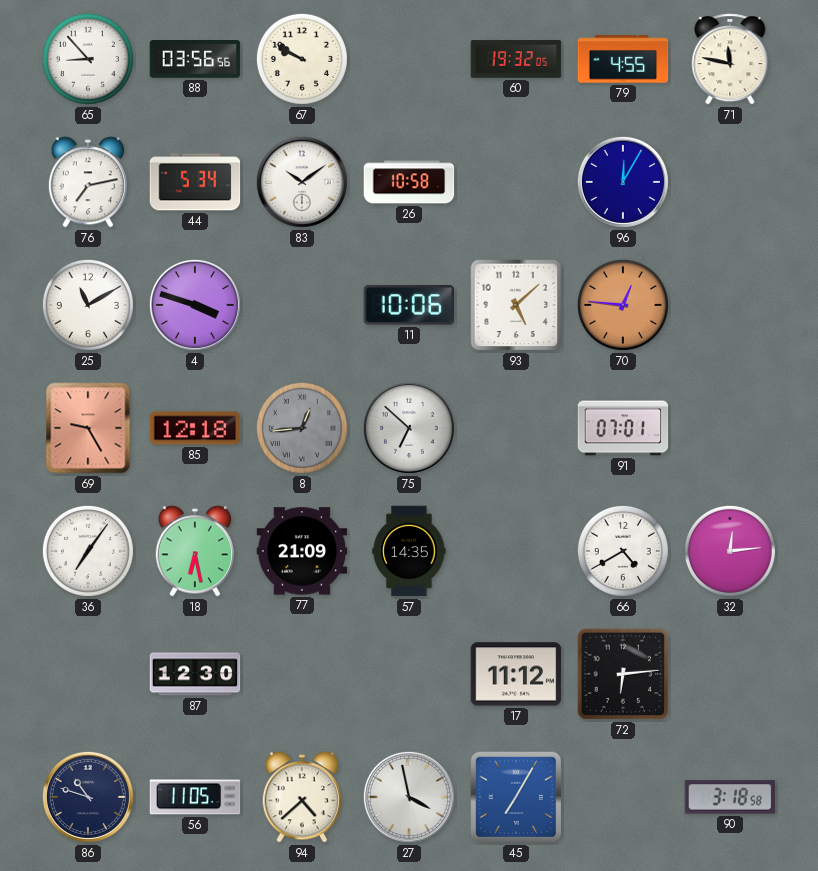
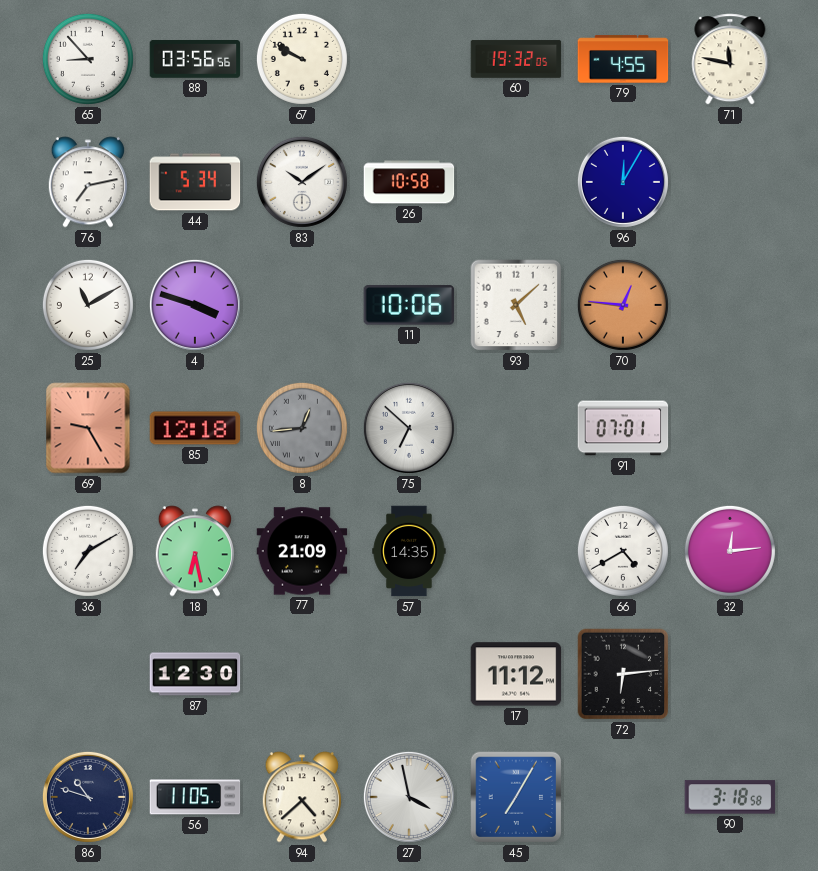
36: 7:06 -> 7:10
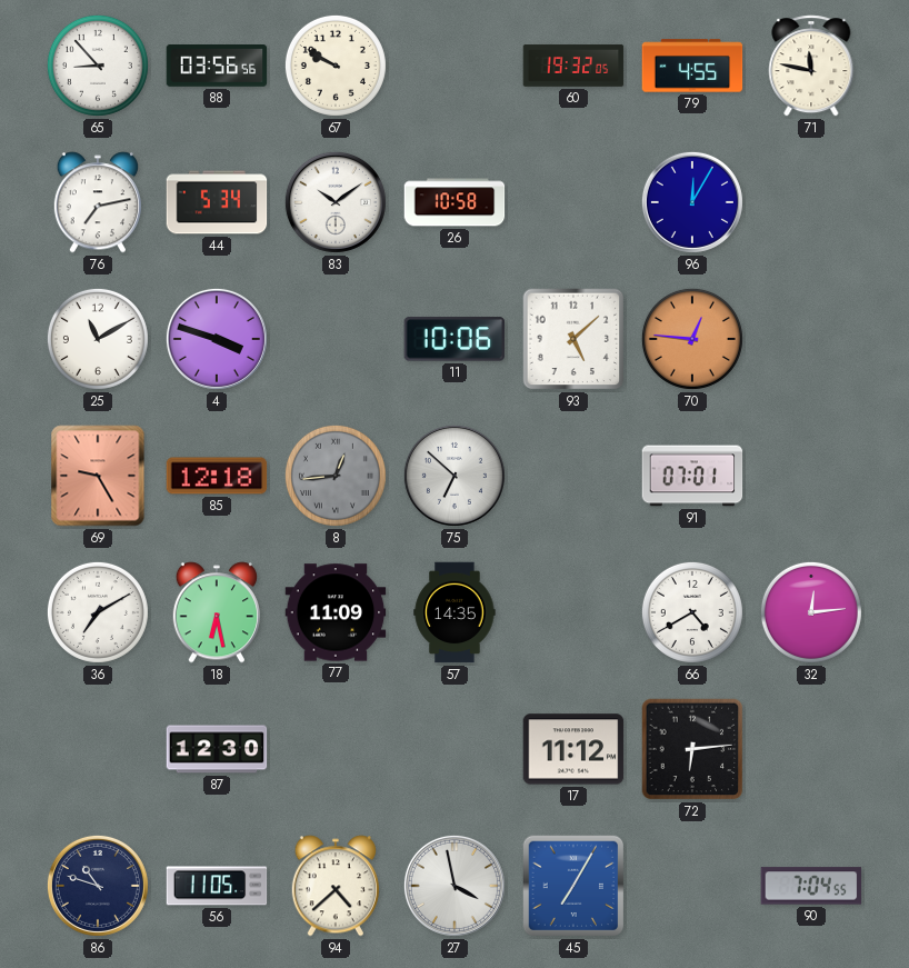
77: 21:09 -> 11:09
90: 3:18 -> 7:04
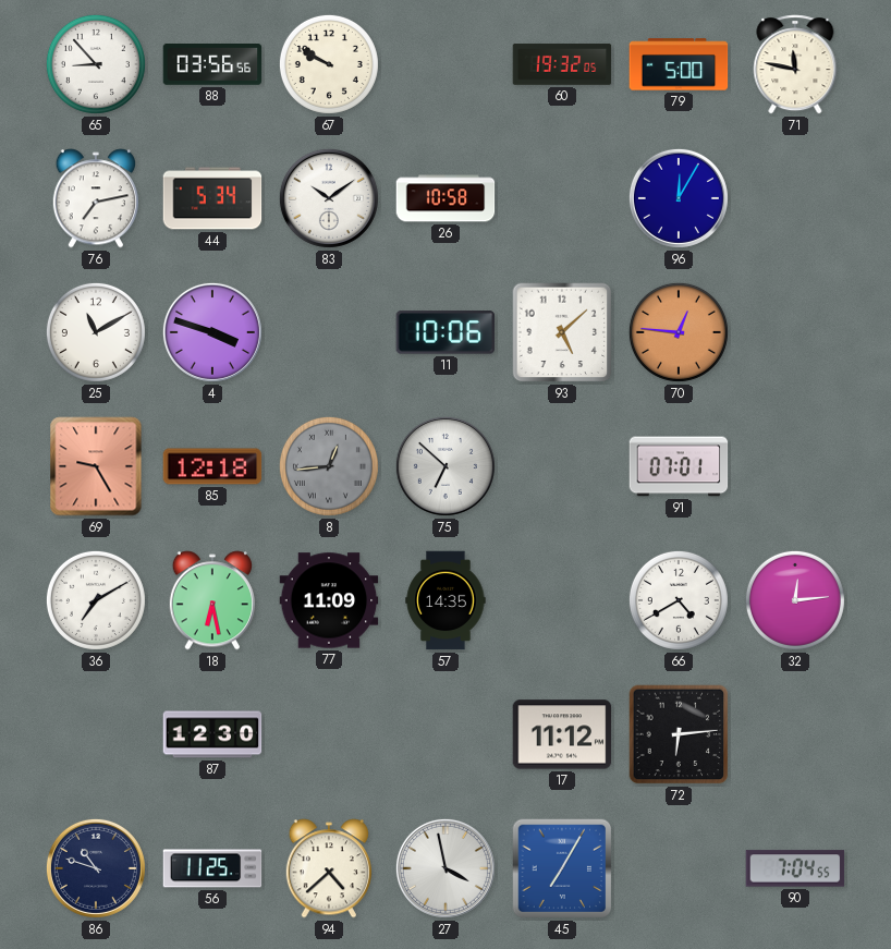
79: 4:55 -> 5:00
56: 11:05 -> 11:25
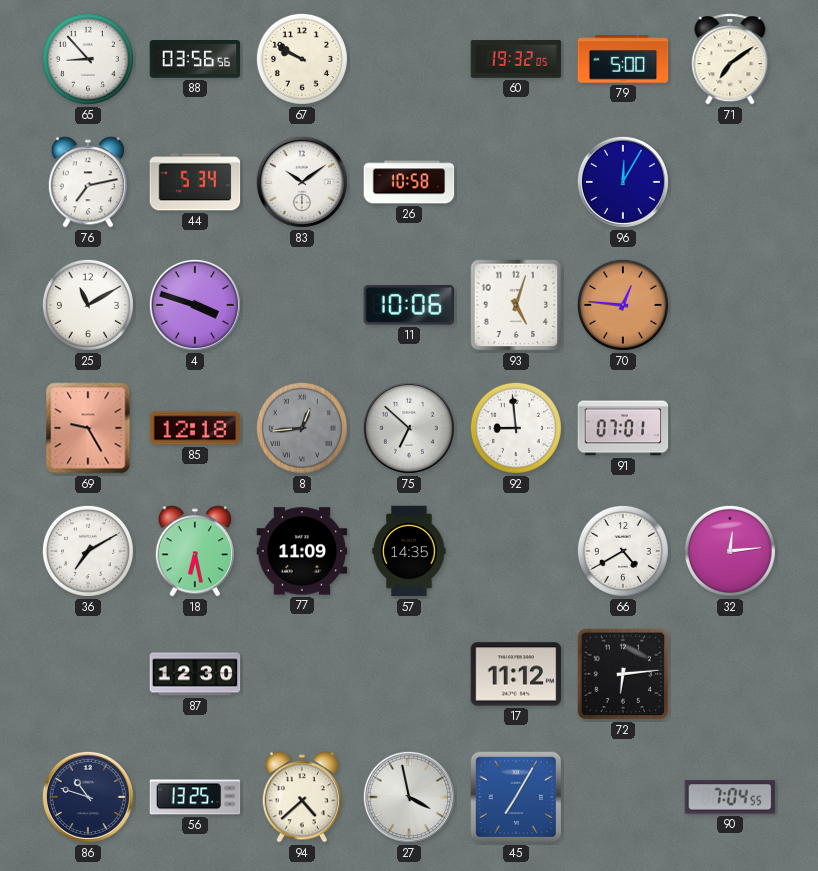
71: 11:47 -> 7:09
93: 5:08 -> 5:03
92: none -> 8:59
56: 11:25 -> 13:25
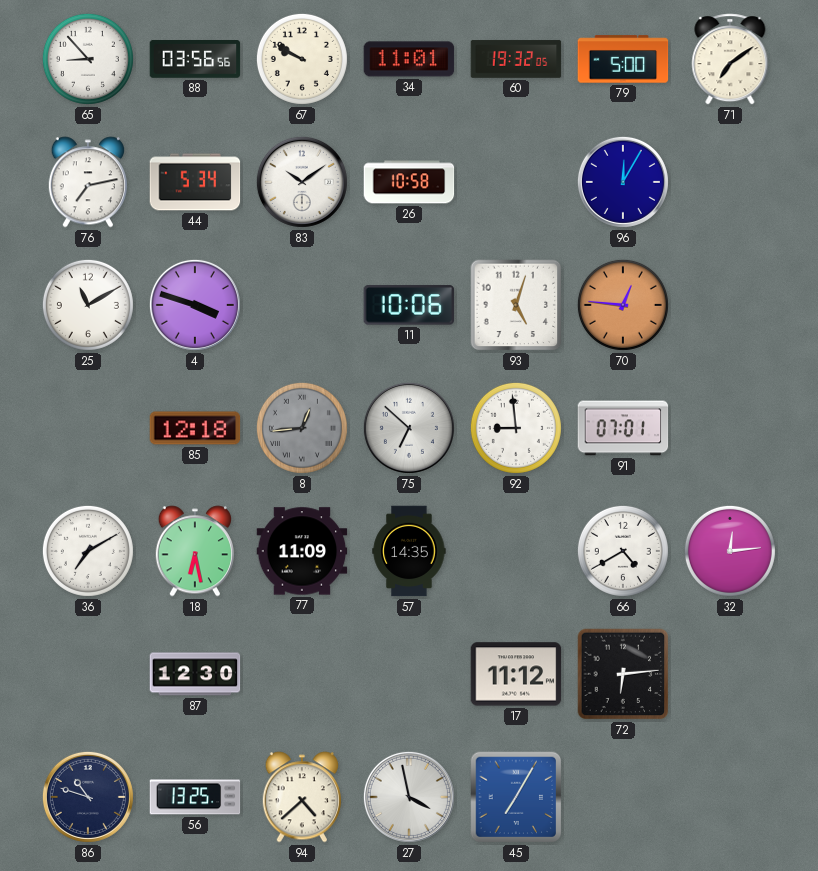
34: none -> 11:01
69: 9:25 -> none
90: 7:04 -> none
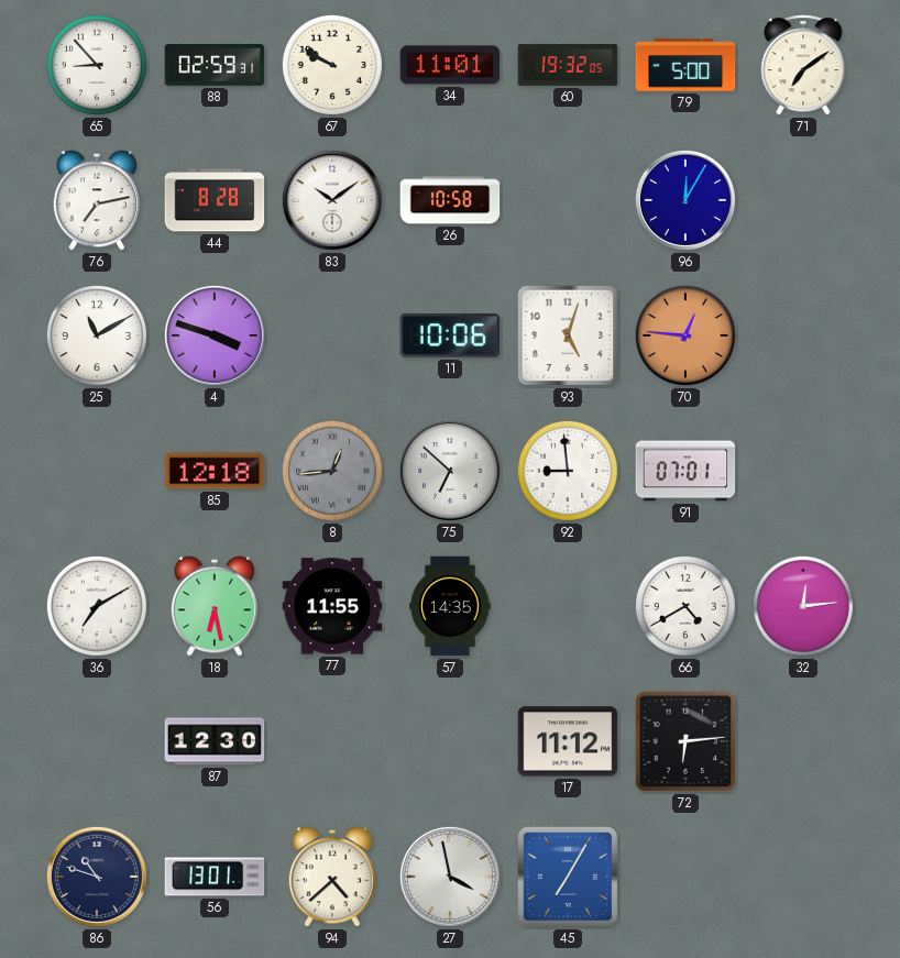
88: 03:56 -> 02:59
44: 5:34 -> 8:28
77: 11:09 -> 11:55
56: 13:25 -> 13:01
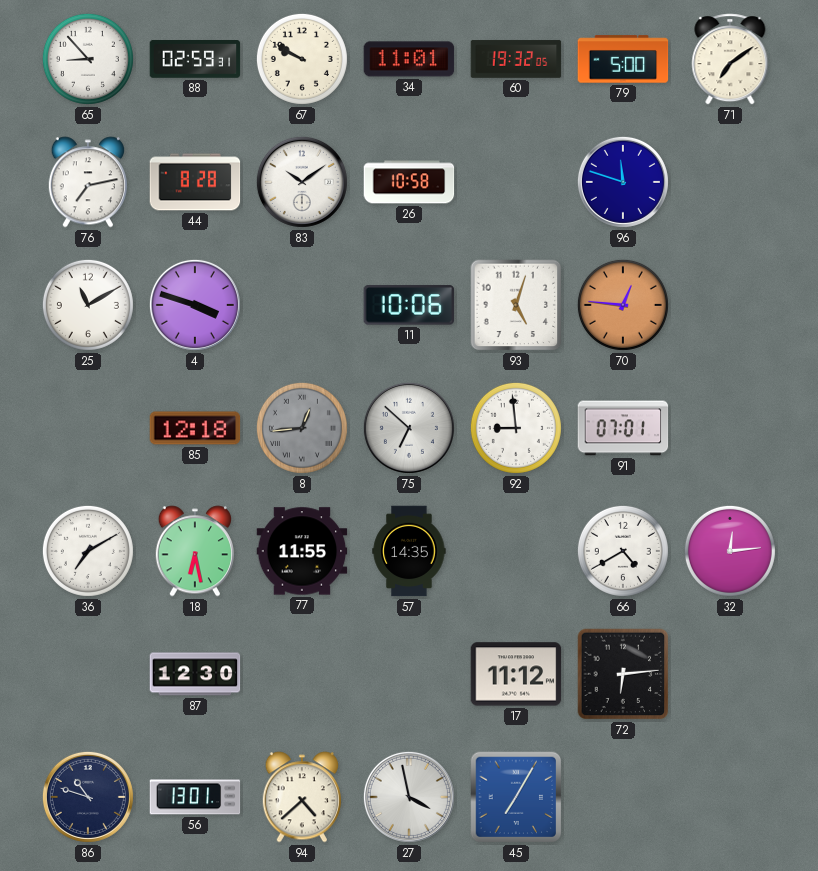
96: 12:05 -> 11:48
